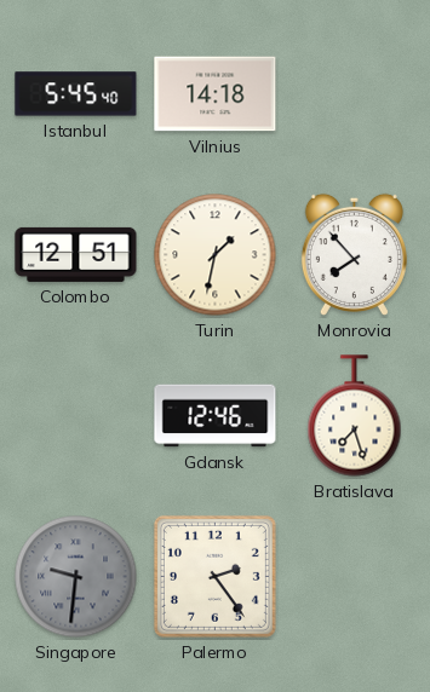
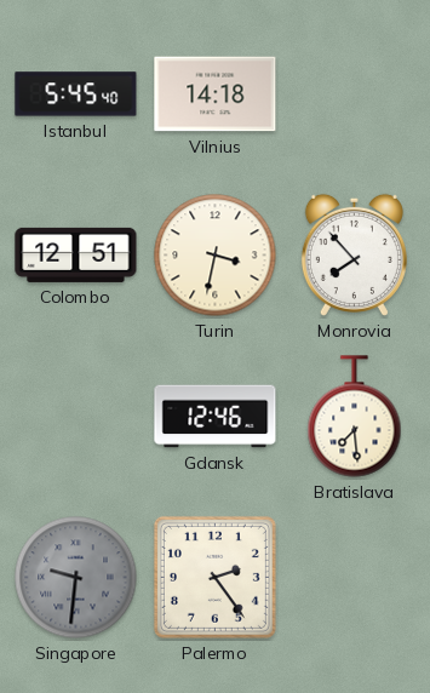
Turin: 1:32 -> 3:32
Bratislava: 7:27 -> 7:29
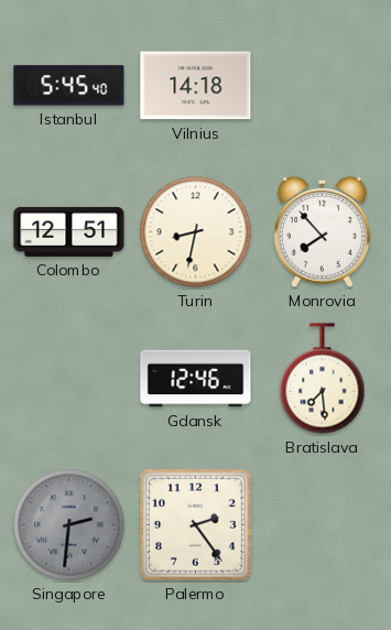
Turin: 3:32 -> 8:32
Singapore: 9:31 -> 2:31
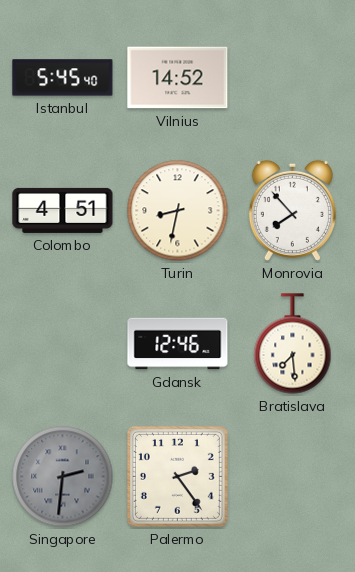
Vilnius: 14:18 -> 14:52
Colombo: 12:51 -> 4:51
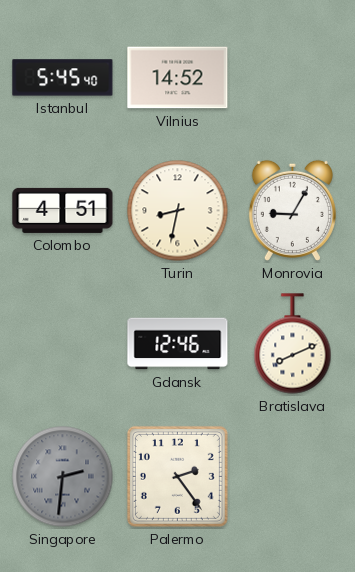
Monrovia: 7:53 -> 9:05
Bratislava: 7:29 -> 8:11
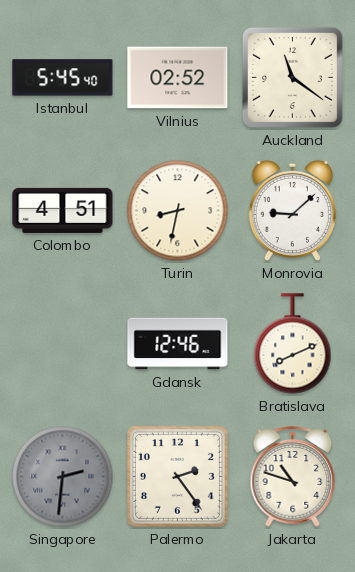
Vilnius: 14:52 -> 02:52
Auckland: none -> 11:21
Monrovia: 9:05 -> 9:08
Jakarta: none -> 10:48
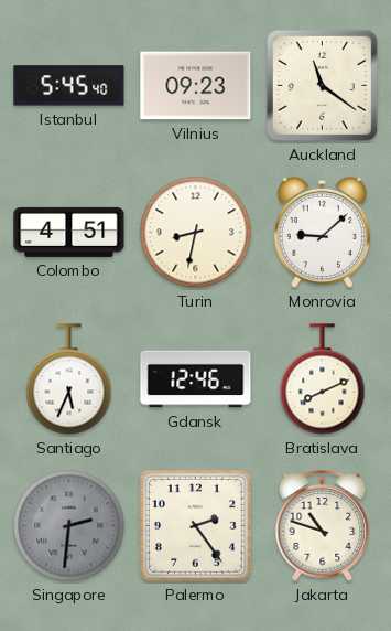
Vilnius: 02:52 -> 09:23
Santiago: none -> 5:34
